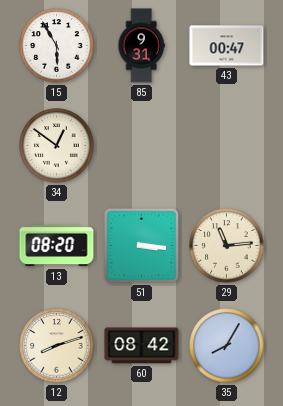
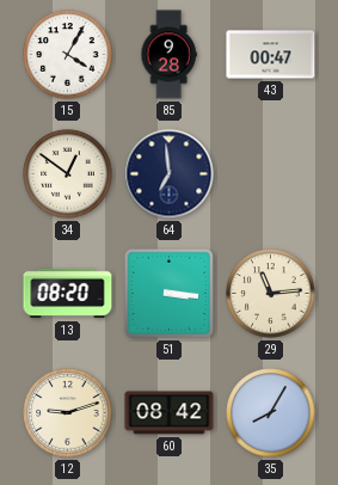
15: 5:55 -> 4:05
85: 9:31 -> 9:28
64: none -> 6:59
12: 8:12 -> 9:12
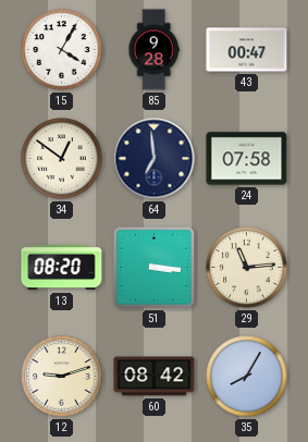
24: none -> 07:58
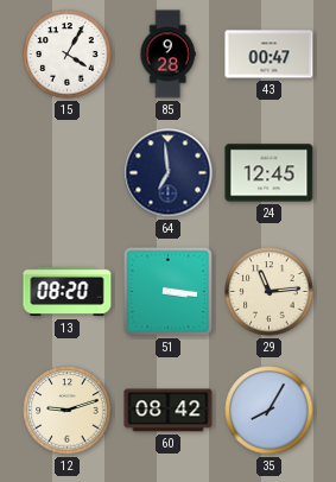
34: 12:51 -> none
24: 07:58 -> 12:45
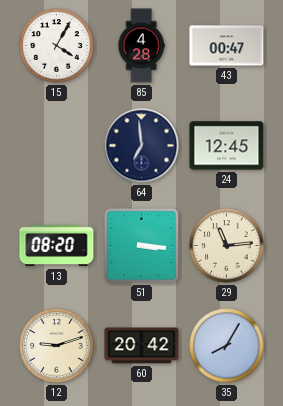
85: 9:28 -> 4:28
60: 08:42 -> 20:42
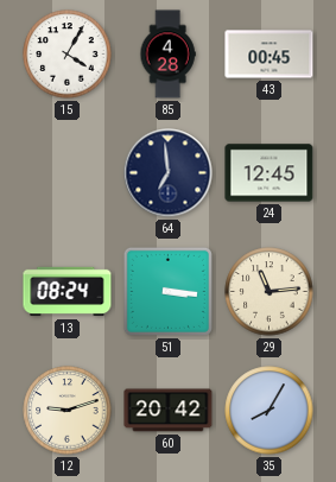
43: 00:47 -> 00:45
13: 08:20 -> 08:24
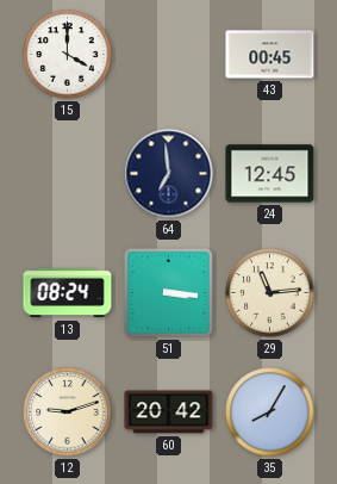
15: 4:05 -> 4:00
85: 4:28 -> none
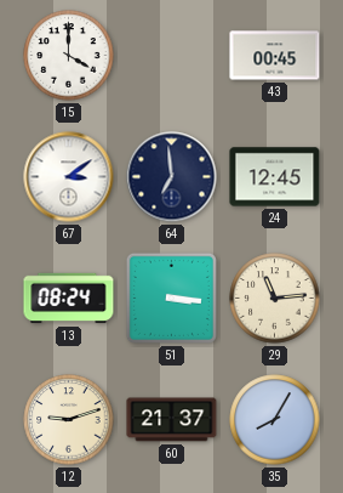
67: none -> 3:09
60: 20:42 -> 21:37
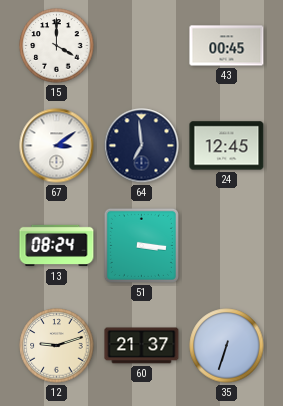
29: 11:14 -> none
35: 8:05 -> 6:33
